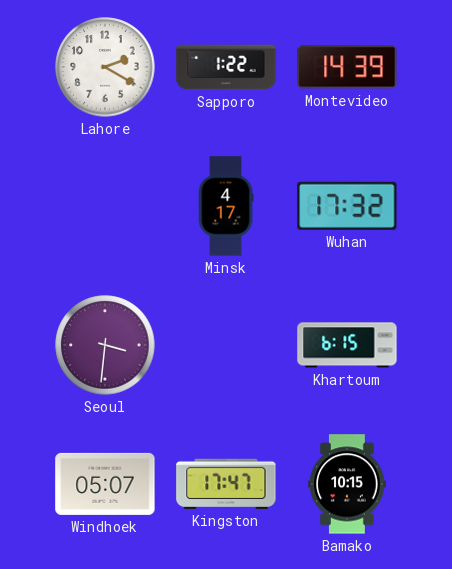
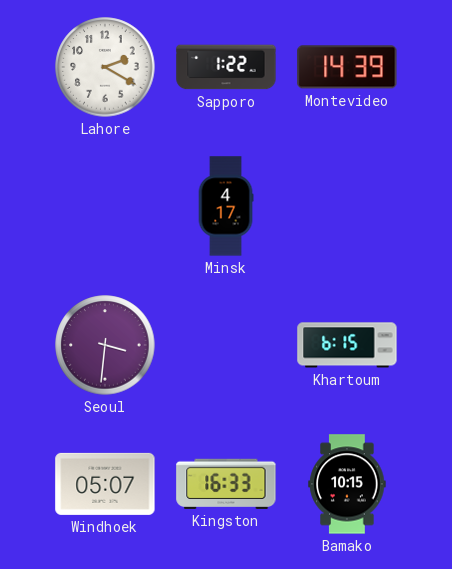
Wuhan: 17:32 -> none
Kingston: 17:47 -> 16:33
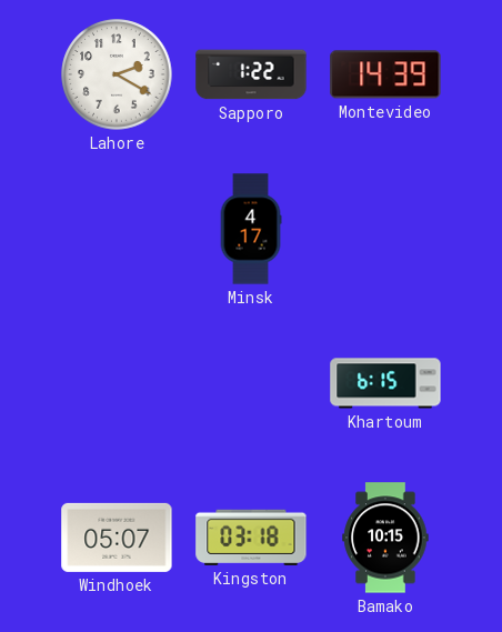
Seoul: 3:31 -> none
Kingston: 16:33 -> 03:18
